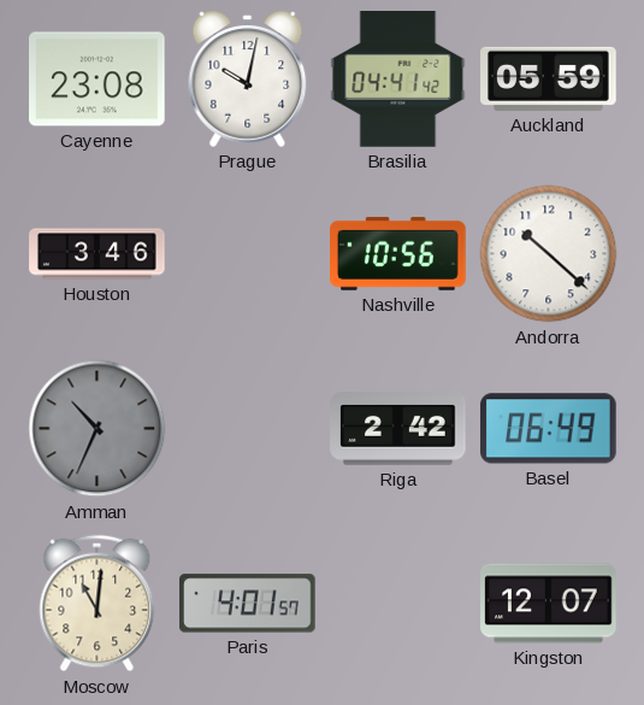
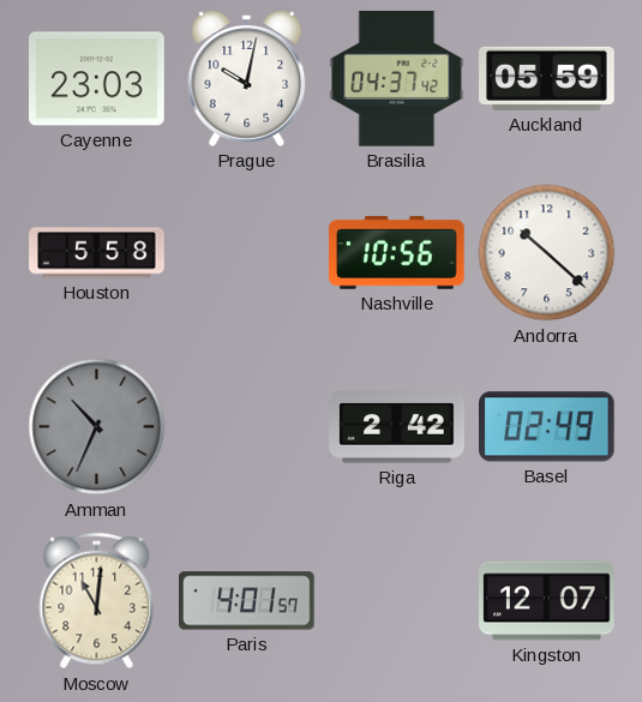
Cayenne: 23:08 -> 23:03
Brasilia: 04:41 -> 04:37
Houston: 3:46 -> 5:58
Basel: 06:49 -> 02:49
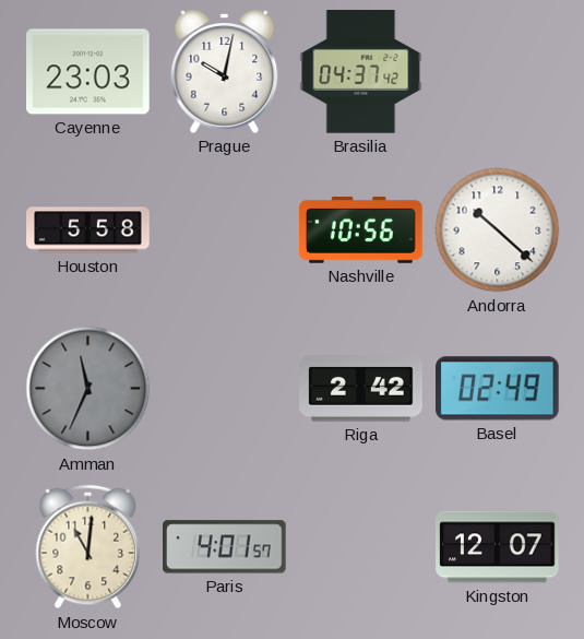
Auckland: 05:59 -> none
Amman: 10:34 -> 11:34
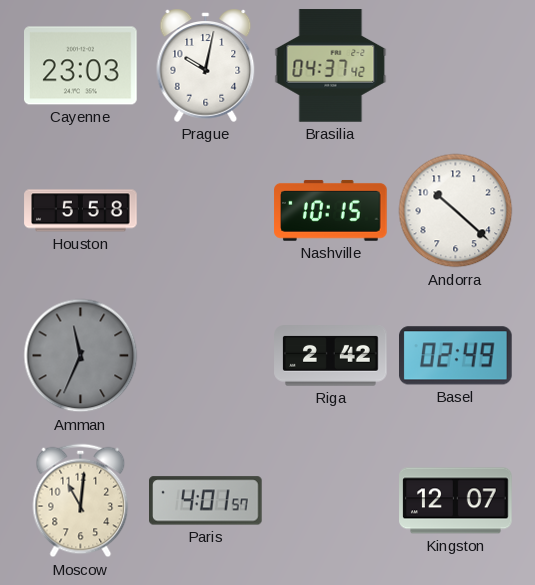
Nashville: 10:56 -> 10:15
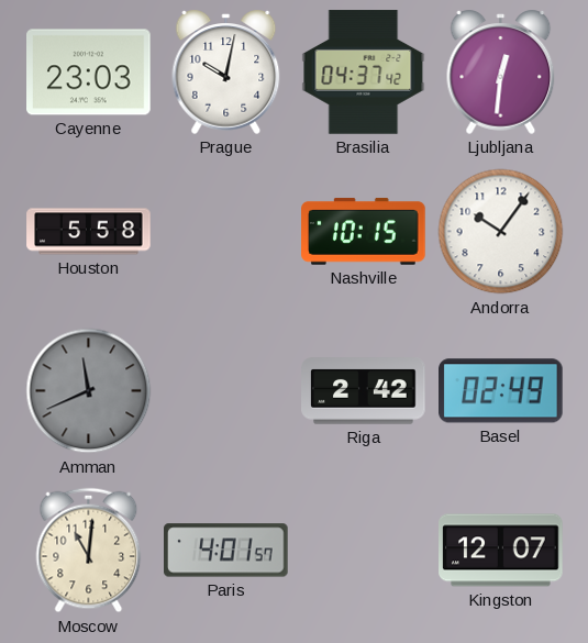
Ljubljana: none -> 12:31
Andorra: 10:22 -> 10:06
Amman: 11:34 -> 11:41
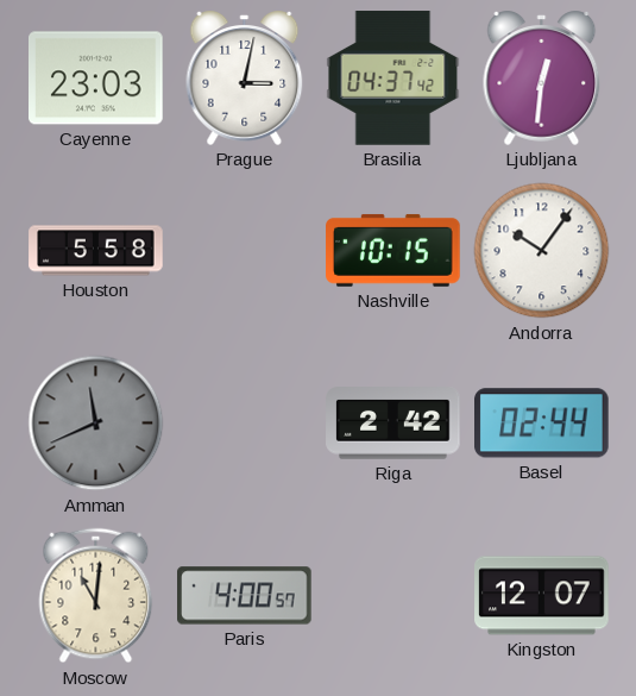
Prague: 10:02 -> 3:02
Basel: 02:49 -> 02:44
Paris: 4:01 -> 4:00
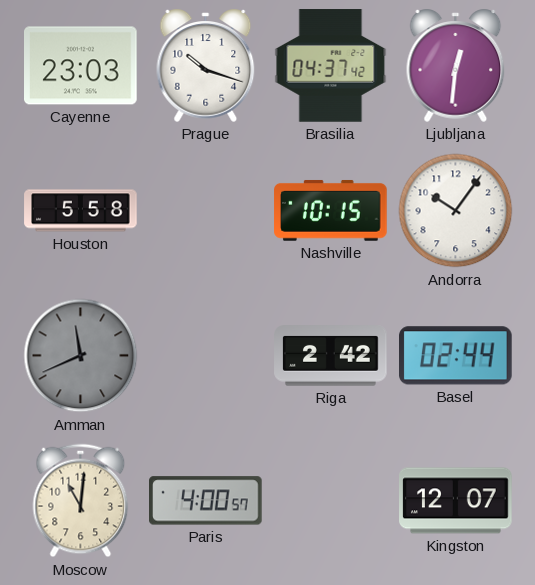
Prague: 3:02 -> 10:18
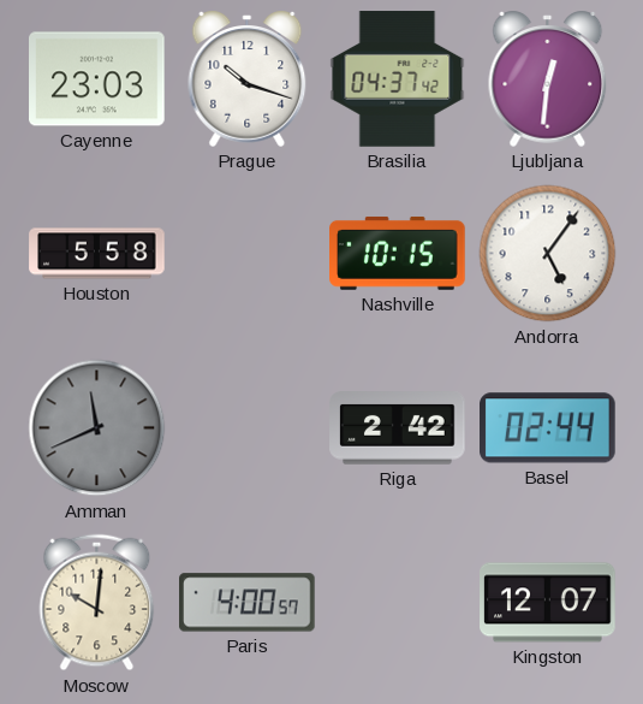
Andorra: 10:06 -> 5:06
Moscow: 11:01 -> 10:01
